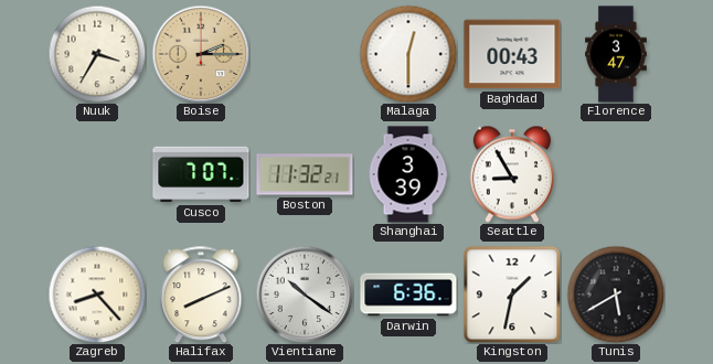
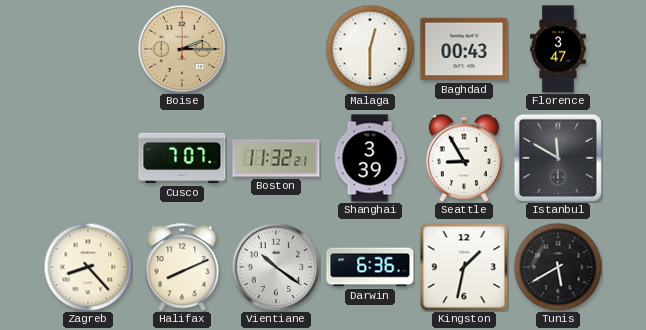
Nuuk: 3:35 -> none
Istanbul: none -> 11:50
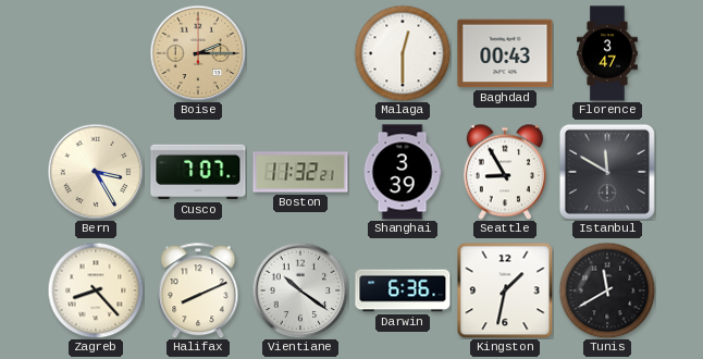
Bern: none -> 3:25
Tunis: 5:40 -> 11:40
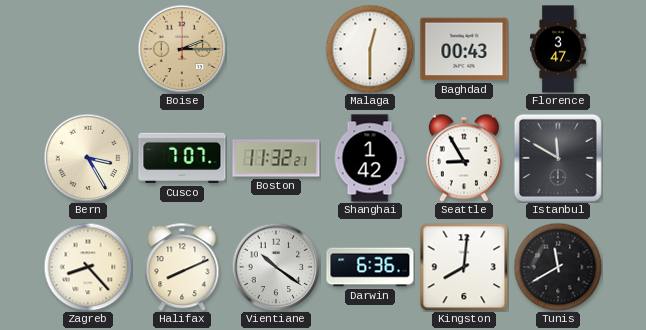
Shanghai: 3:39 -> 1:42
Kingston: 1:32 -> 8:01
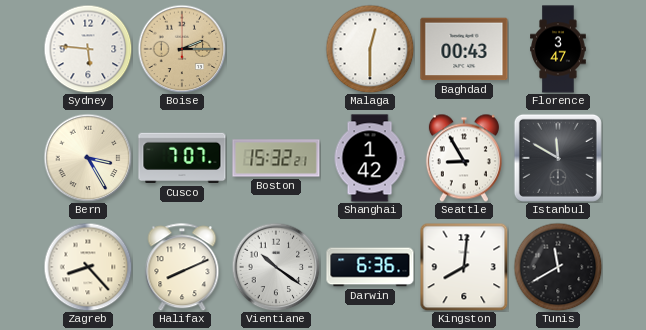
Sydney: none -> 5:46
Boston: 11:32 -> 15:32
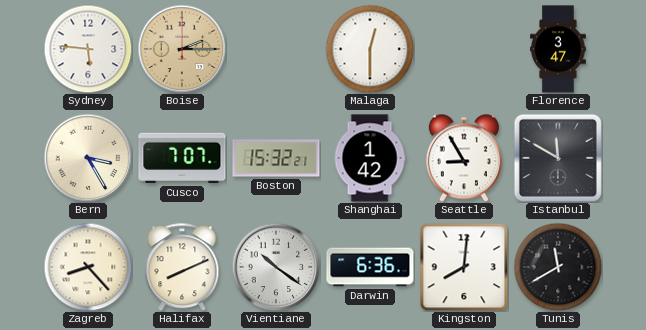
Baghdad: 00:43 -> none
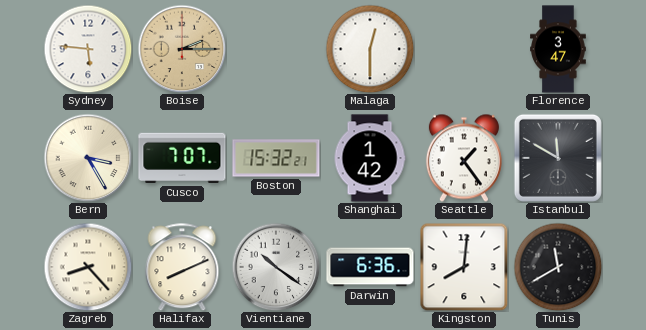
Seattle: 8:55 -> 1:24
